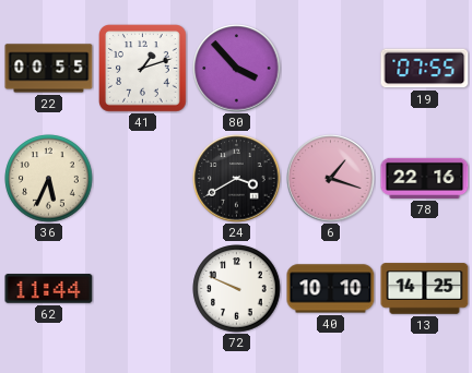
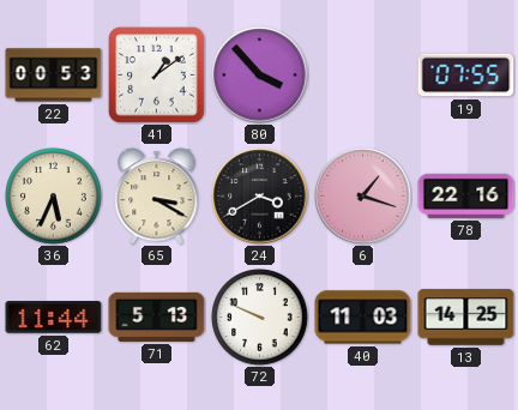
22: 00:55 -> 00:53
41: 1:12 -> 1:09
65: none -> 3:20
71: none -> 5:13
40: 10:10 -> 11:03
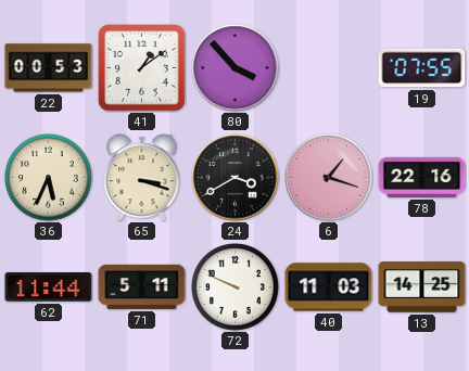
65: 3:20 -> 3:18
71: 5:13 -> 5:11
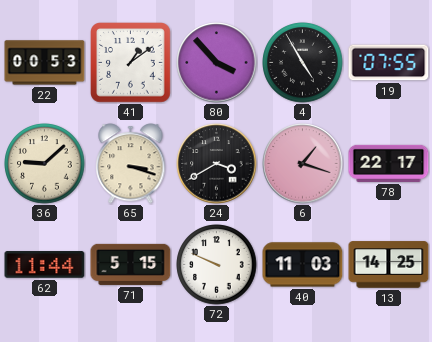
4: none -> 4:55
36: 5:34 -> 9:08
78: 22:16 -> 22:17
71: 5:11 -> 5:15
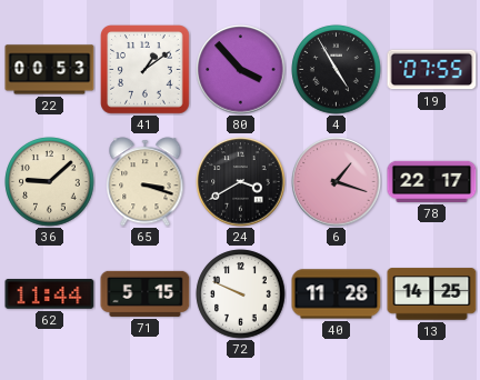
40: 11:03 -> 11:28
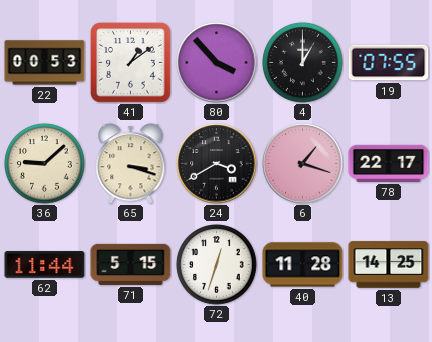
4: 4:55 -> 1:00
72: 9:49 -> 12:33
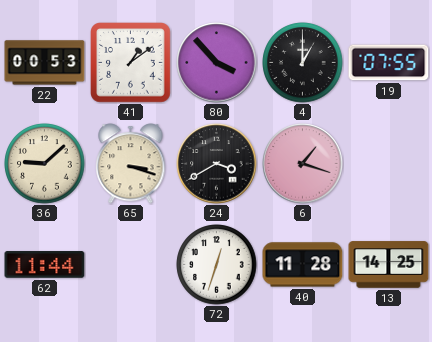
78: 22:17 -> none
71: 5:15 -> none
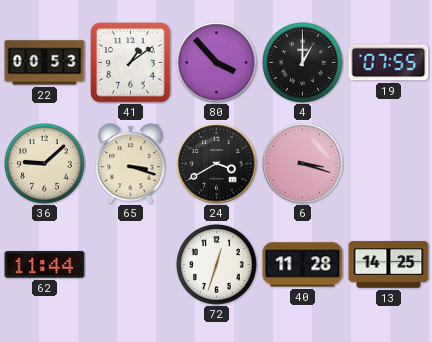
6: 1:18 -> 3:18
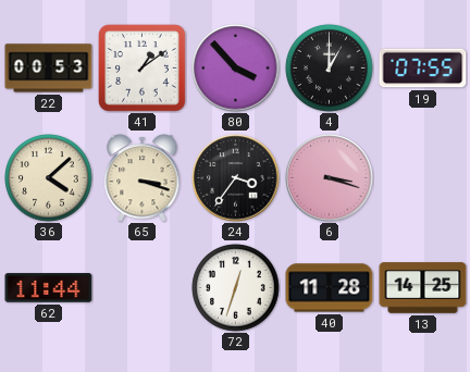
36: 9:08 -> 4:08
24: 3:40 -> 3:36
